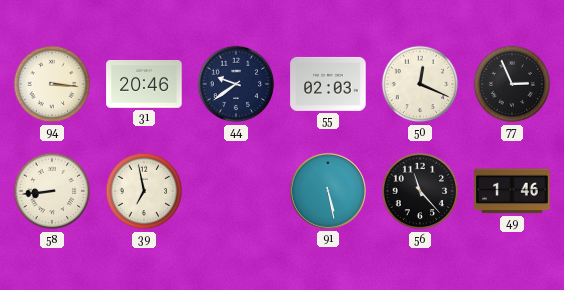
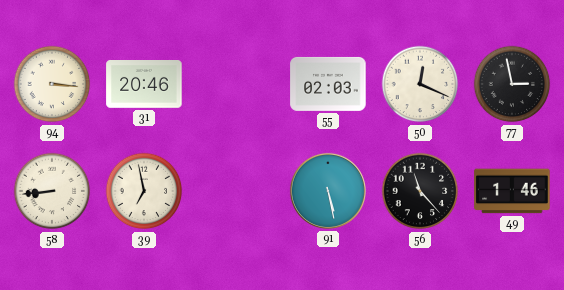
44: 9:39 -> none
77: 2:56 -> 2:58
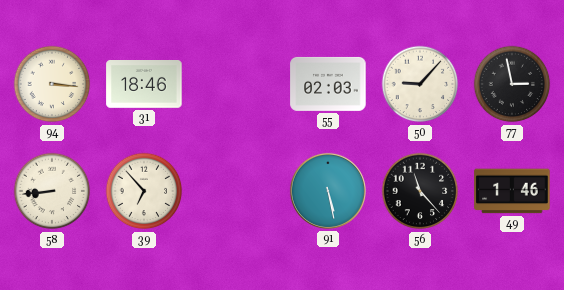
31: 20:46 -> 18:46
50: 12:19 -> 9:07
39: 6:58 -> 6:53
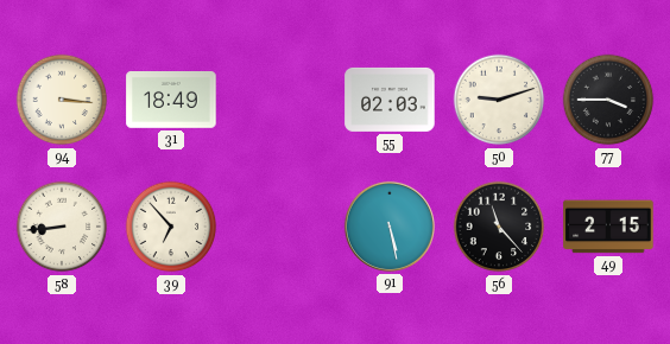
31: 18:46 -> 18:49
50: 9:07 -> 9:12
77: 2:58 -> 3:45
49: 1:46 -> 2:15
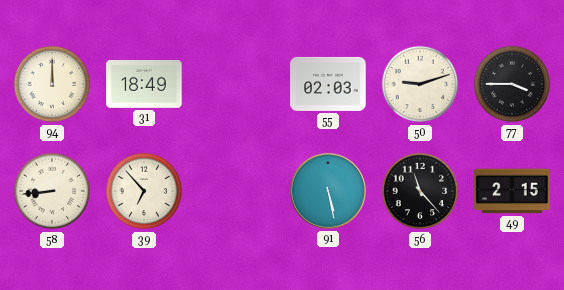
94: 3:16 -> 12:00
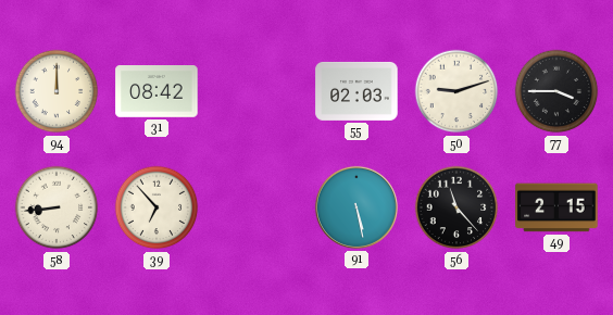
31: 18:49 -> 08:42
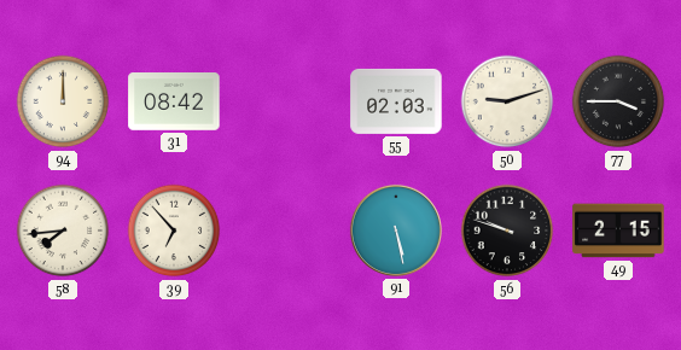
58: 8:44 -> 7:44
56: 11:23 -> 9:48
